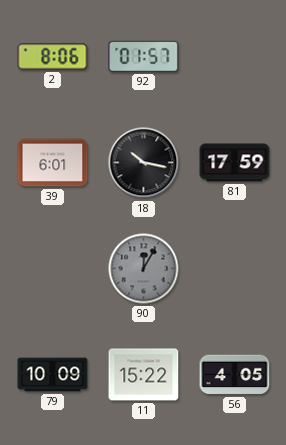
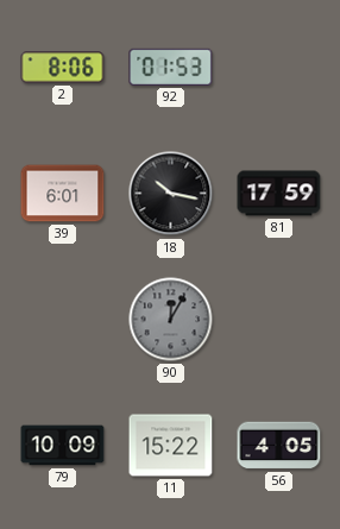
92: 01:57 -> 01:53
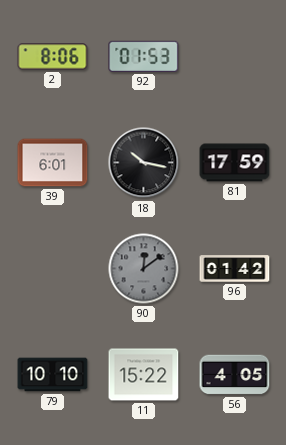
90: 12:05 -> 12:09
96: none -> 01:42
79: 10:09 -> 10:10
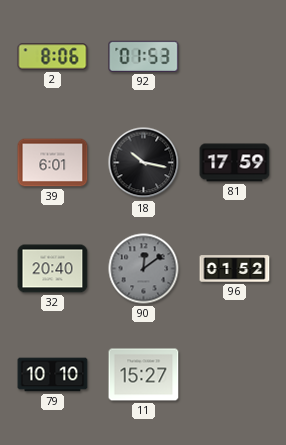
32: none -> 20:40
96: 01:42 -> 01:52
11: 15:22 -> 15:27
56: 4:05 -> none
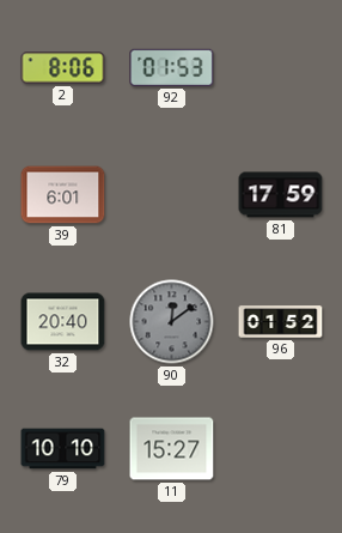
18: 10:17 -> none
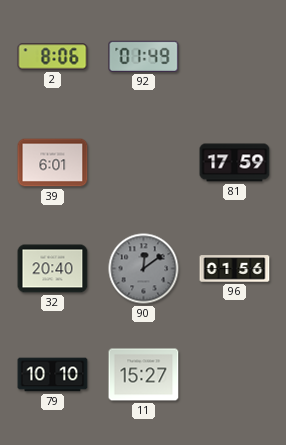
92: 01:53 -> 01:49
96: 01:52 -> 01:56
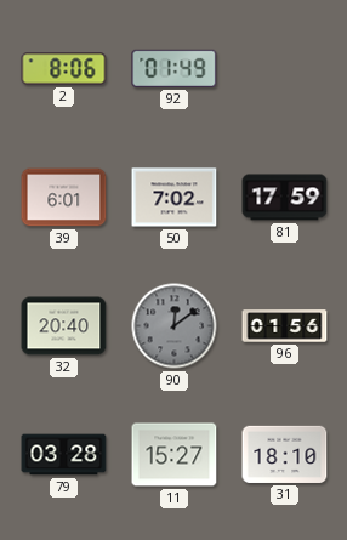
50: none -> 7:02
79: 10:10 -> 03:28
31: none -> 18:10
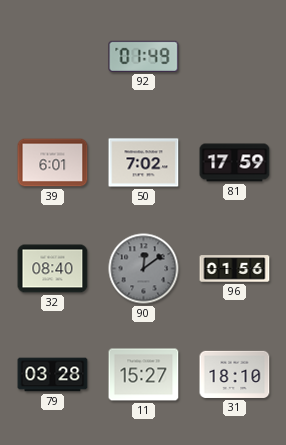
2: 8:06 -> none
32: 20:40 -> 08:40
